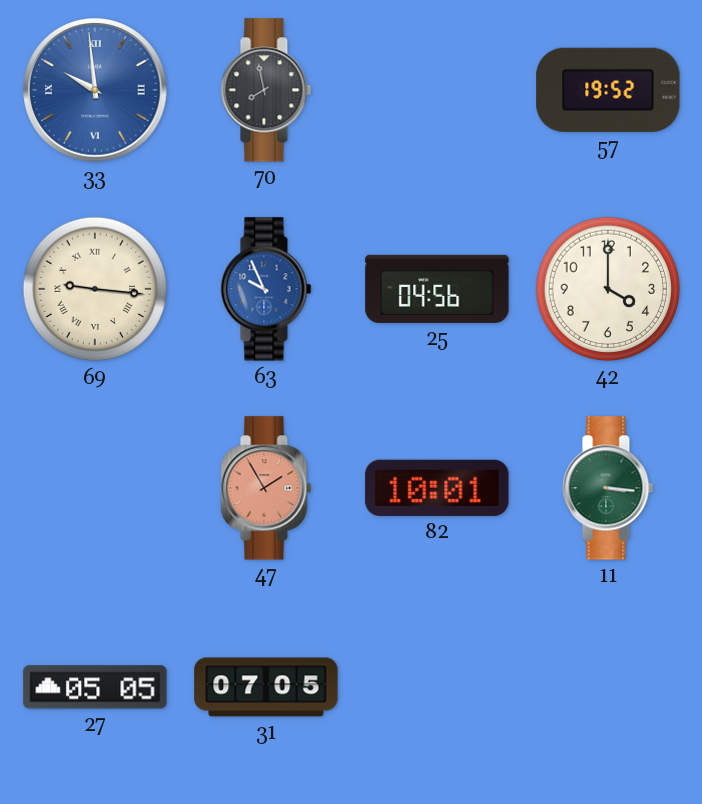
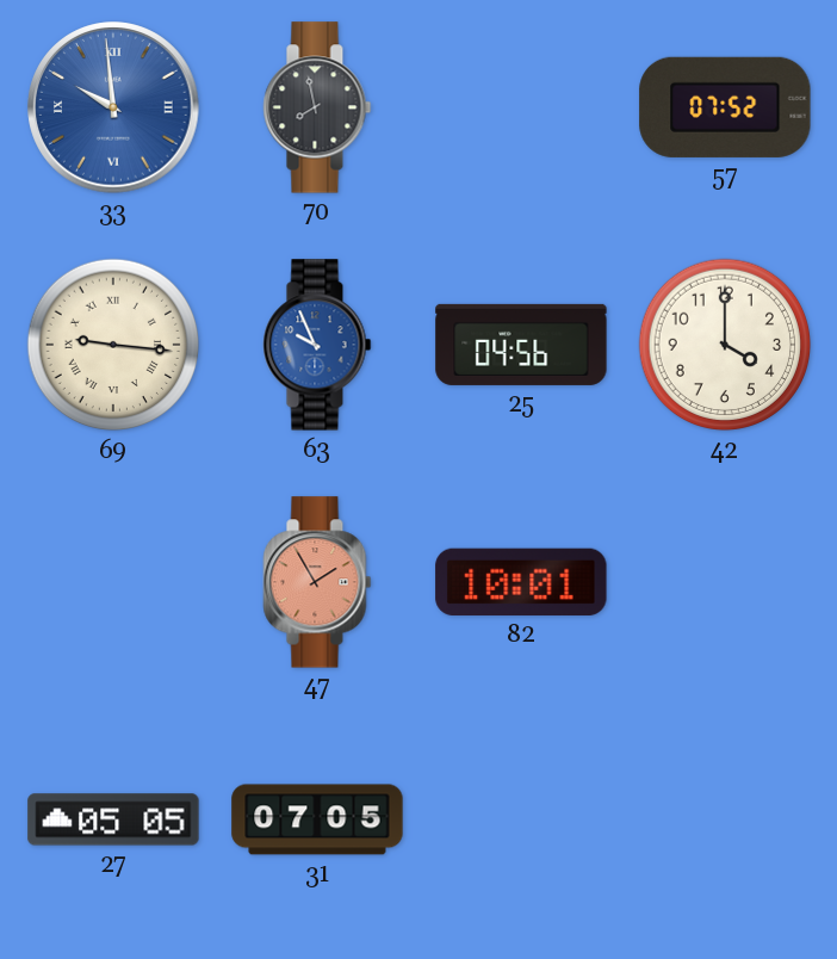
57: 19:52 -> 07:52
11: 3:16 -> none
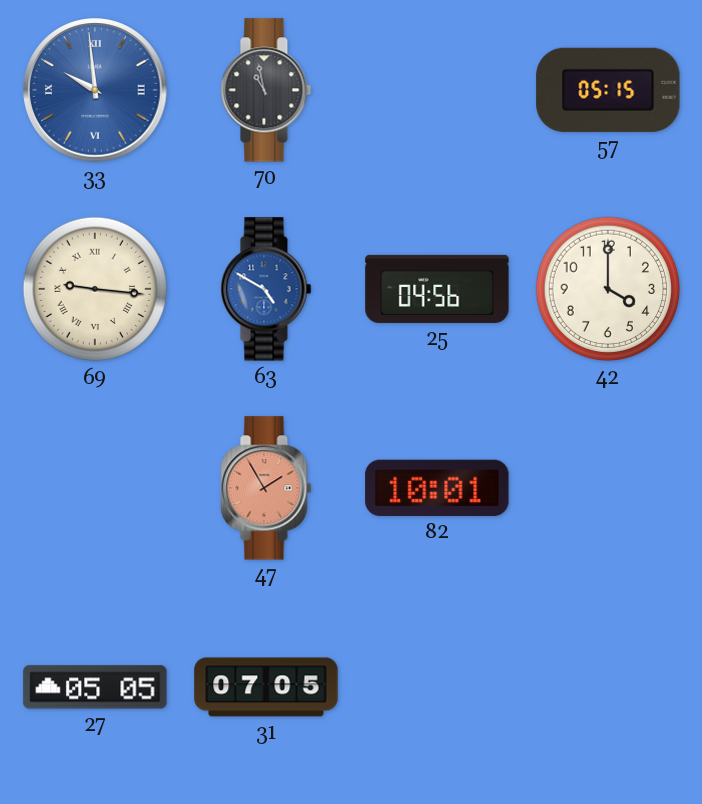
70: 7:58 -> 10:58
57: 07:52 -> 05:15
63: 9:56 -> 4:50
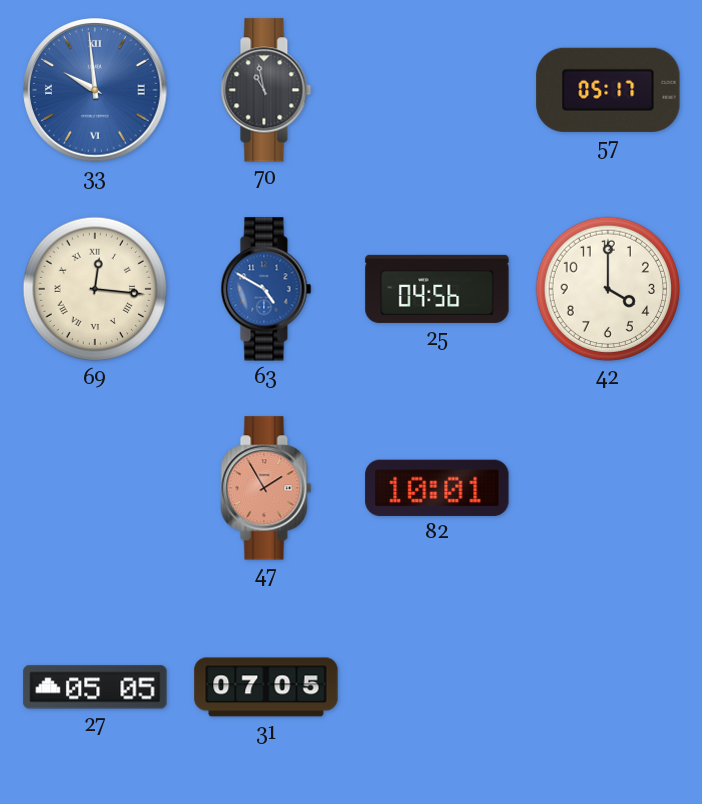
57: 05:15 -> 05:17
69: 9:16 -> 12:16
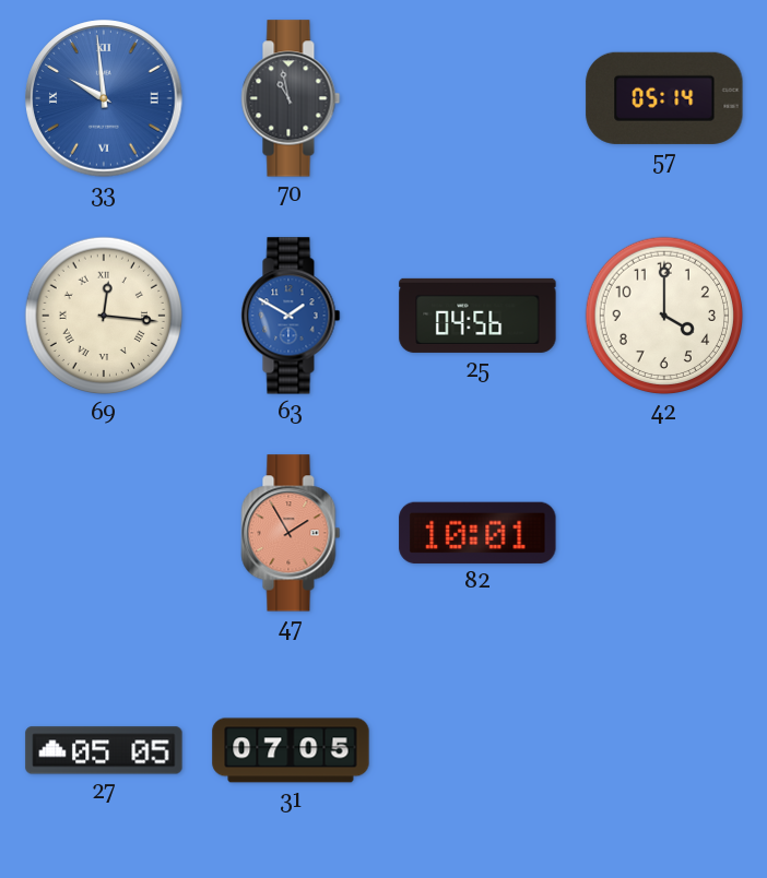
57: 05:17 -> 05:14
63: 4:50 -> 1:50
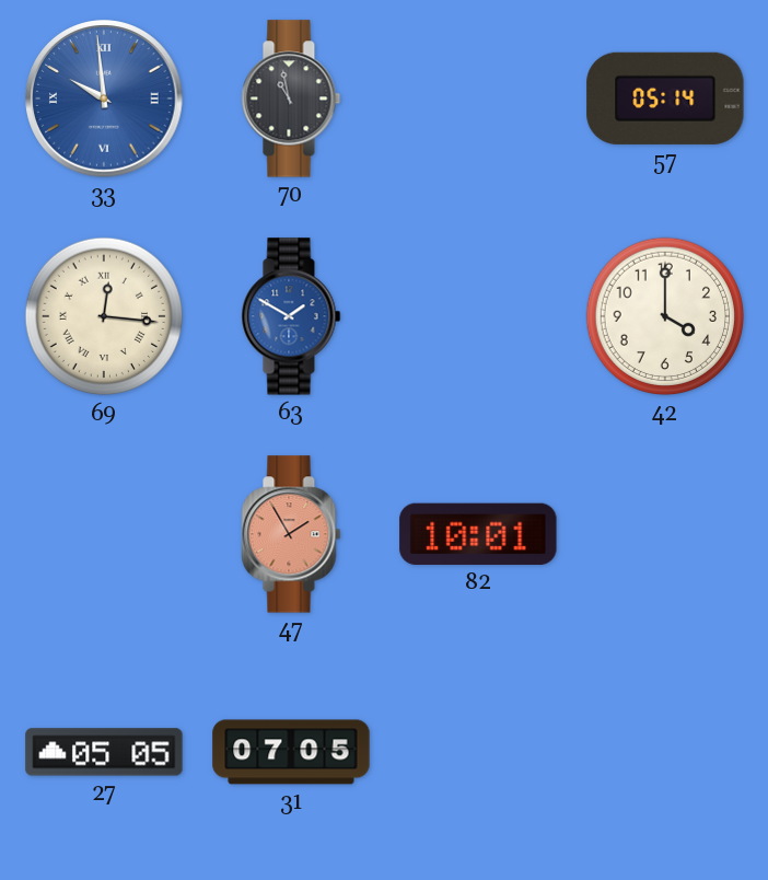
25: 04:56 -> none
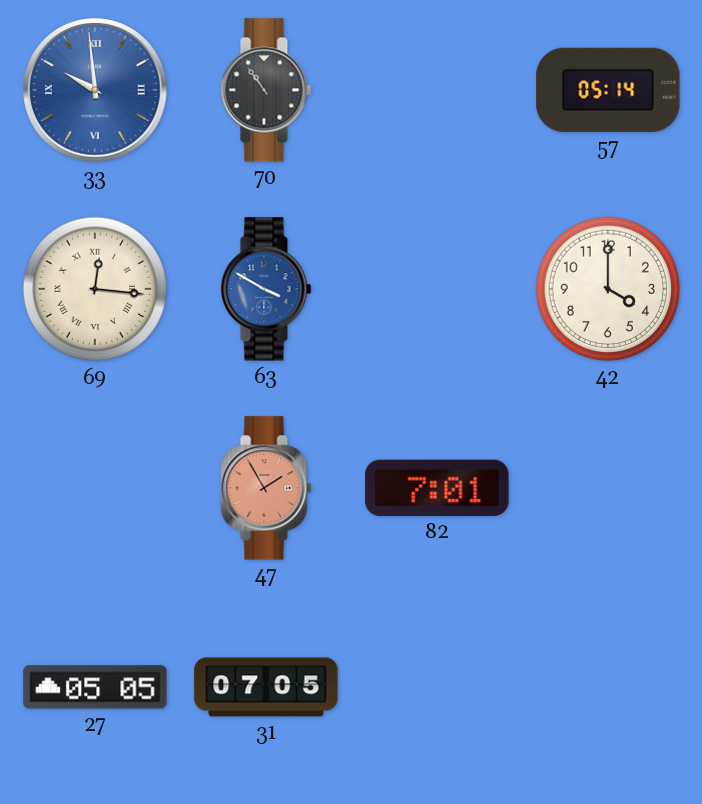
70: 10:58 -> 10:54
63: 1:50 -> 3:50
82: 10:01 -> 7:01
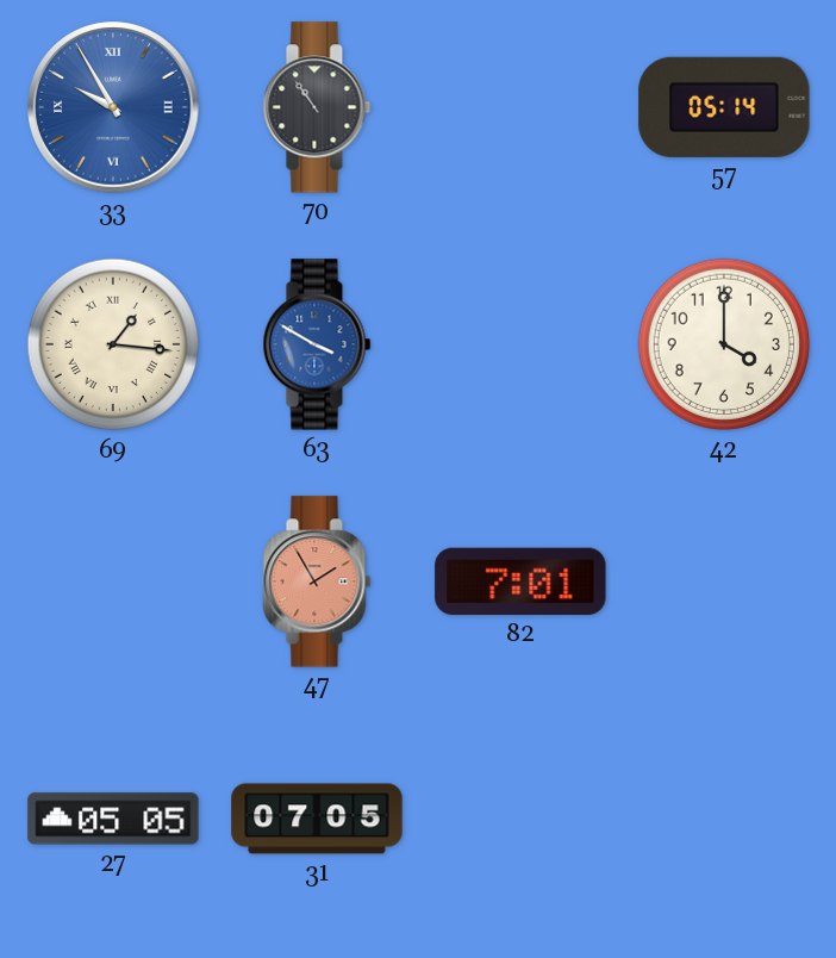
33: 9:59 -> 9:55
69: 12:16 -> 1:16
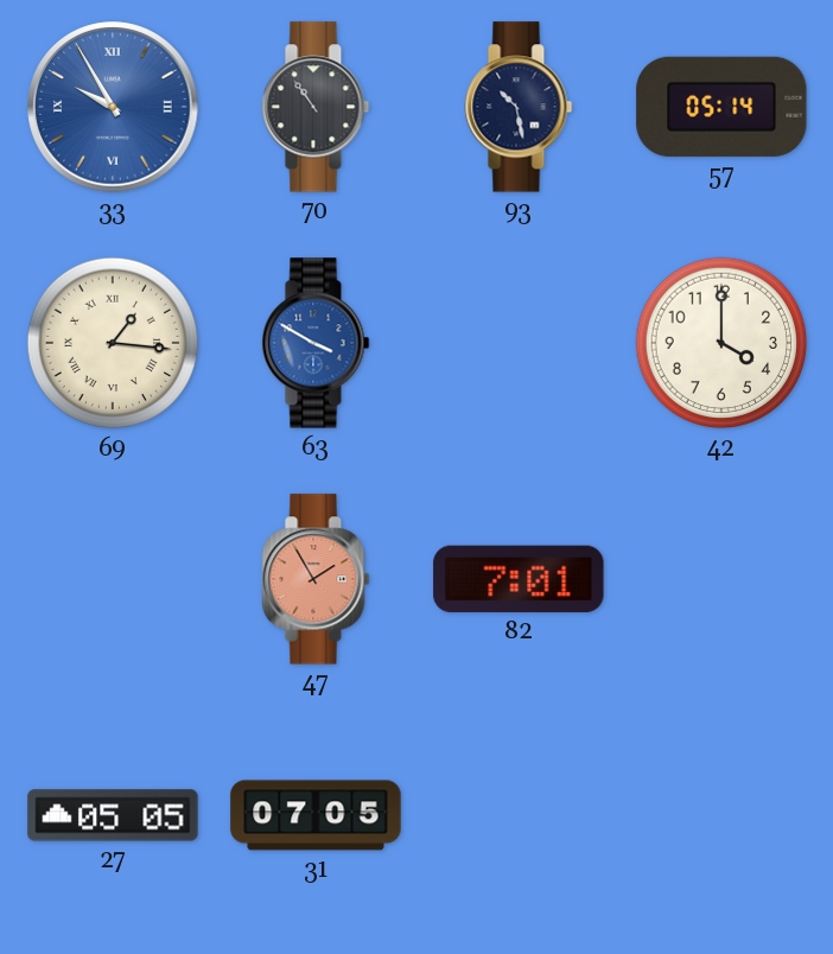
93: none -> 10:28
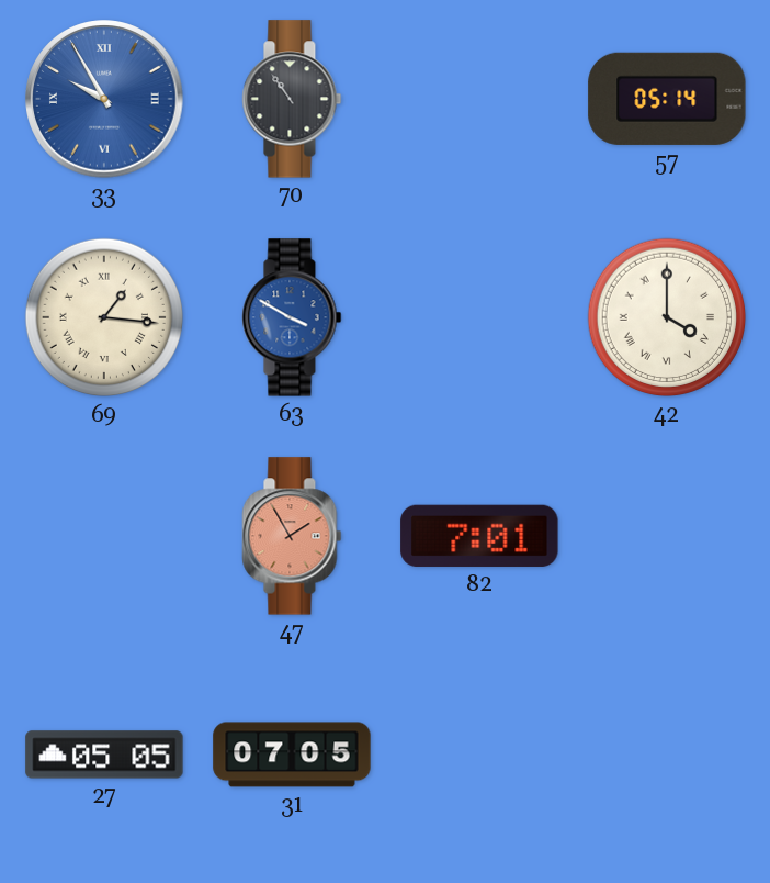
93: 10:28 -> none
42 numerals: Arabic -> Roman
